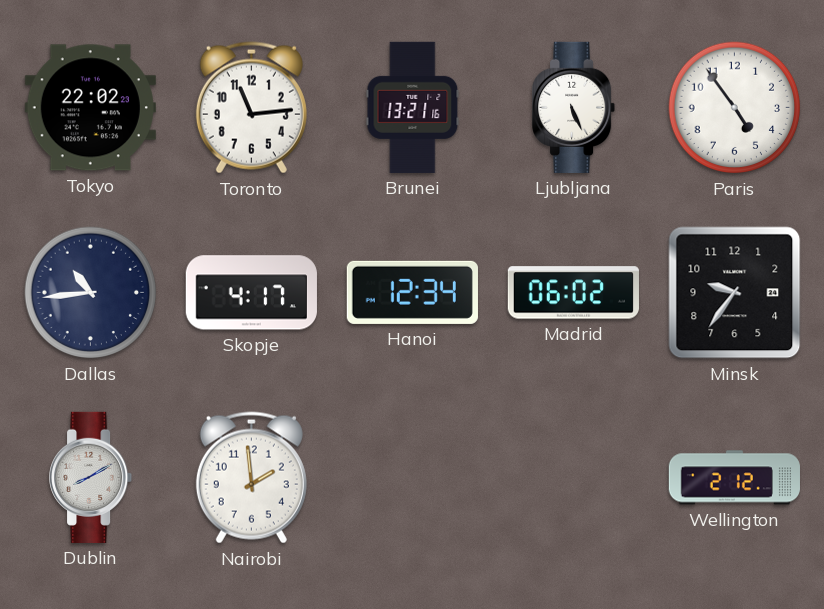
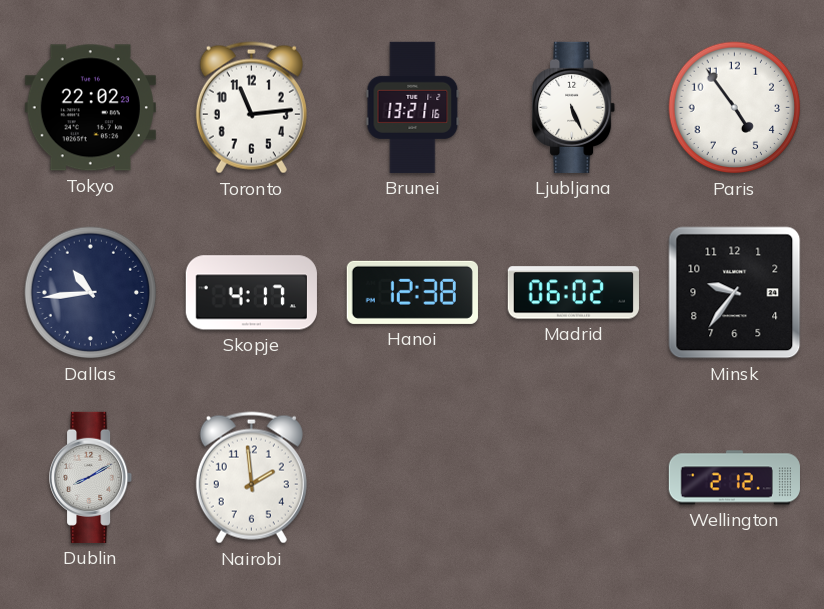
Hanoi: 12:34 -> 12:38
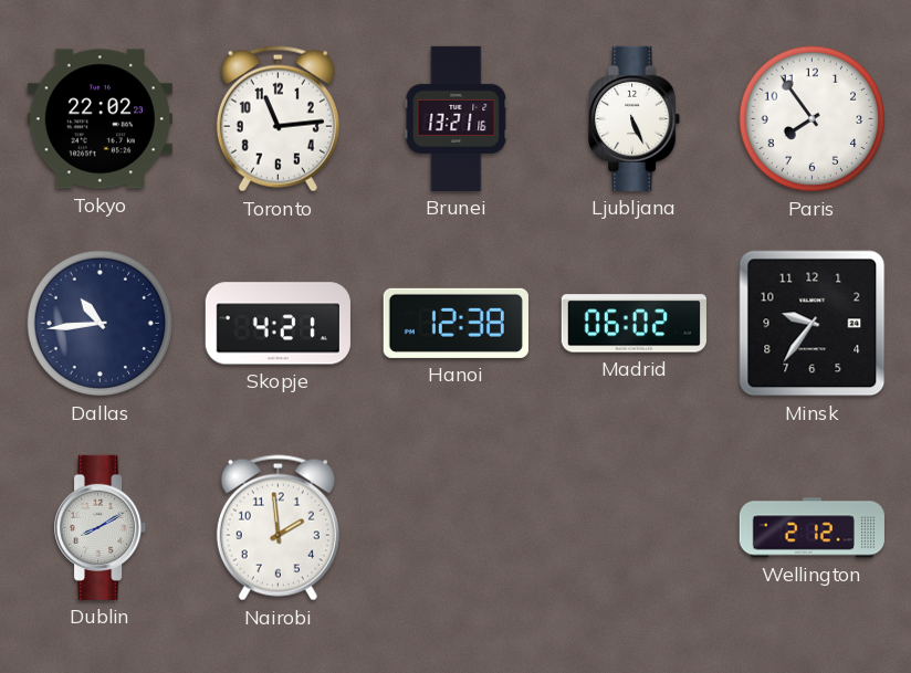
Paris: 4:54 -> 7:54
Skopje: 4:17 -> 4:21
